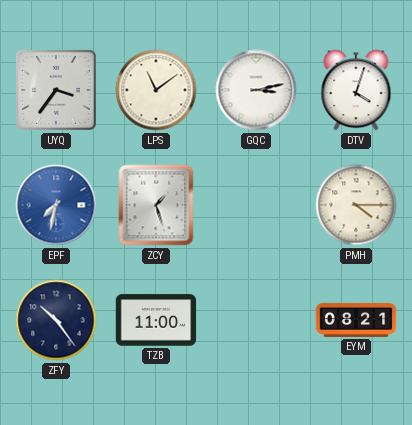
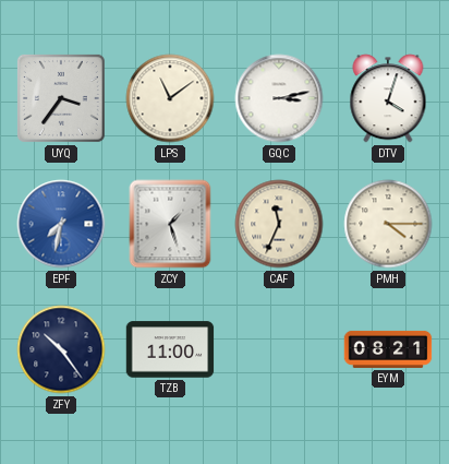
CAF: none -> 11:34
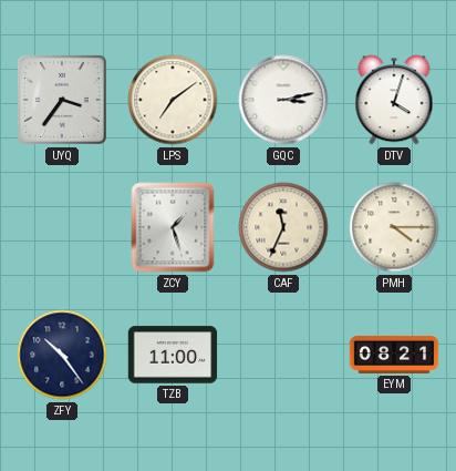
LPS: 11:09 -> 7:09
EPF: 7:32 -> none
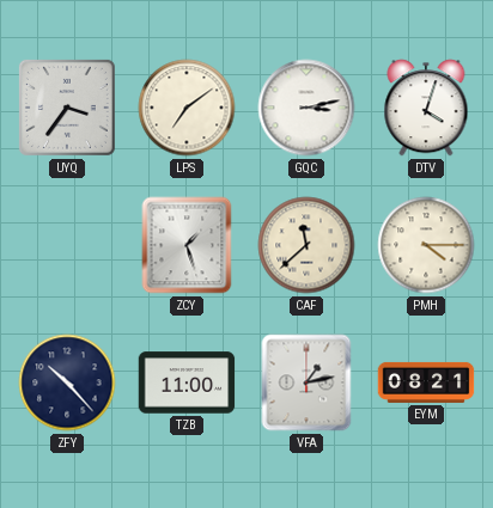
CAF: 11:34 -> 11:38
ZFY: 10:24 -> 10:23
VFA: none -> 1:13
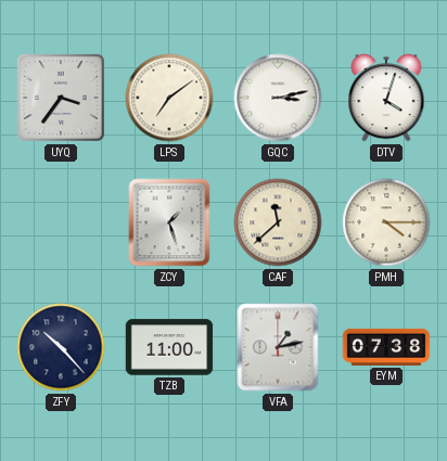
EYM: 08:21 -> 07:38
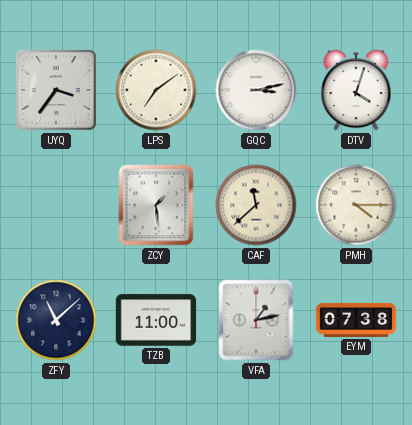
ZCY: 1:27 -> 1:29
ZFY: 10:23 -> 11:08
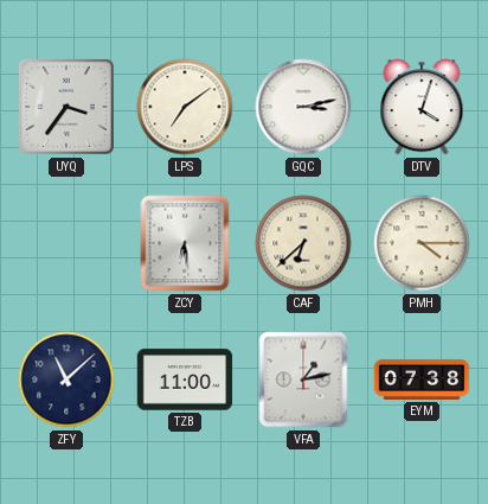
ZCY: 1:29 -> 6:29
CAF: 11:38 -> 6:38
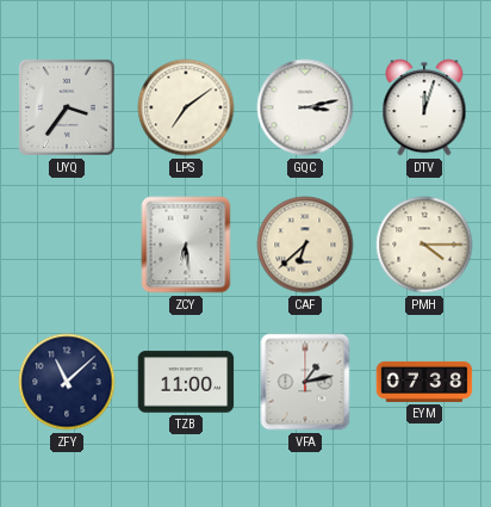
DTV: 4:03 -> 12:03
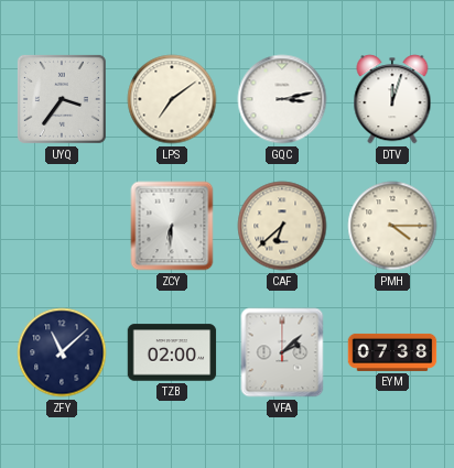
ZCY: 6:29 -> 6:31
TZB: 11:00 -> 02:00
VFA: 1:13 -> 2:08
